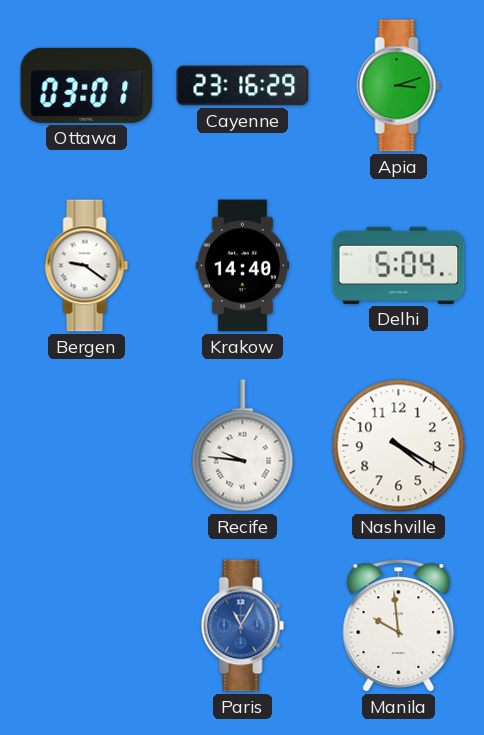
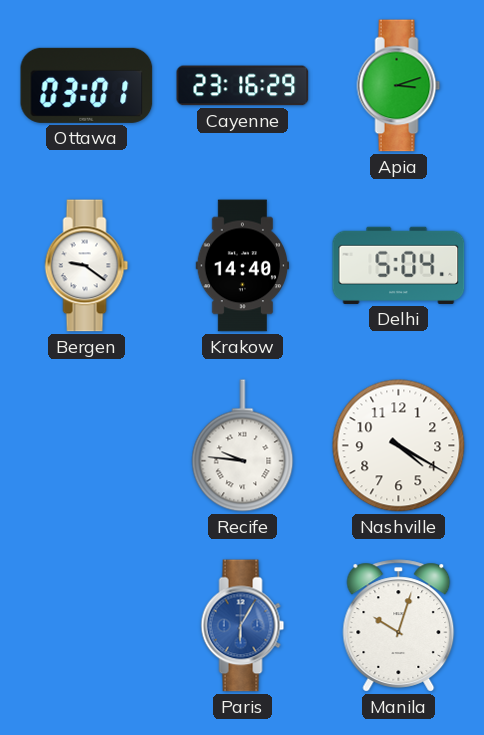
Paris: 11:05 -> 6:05
Manila: 9:59 -> 10:03
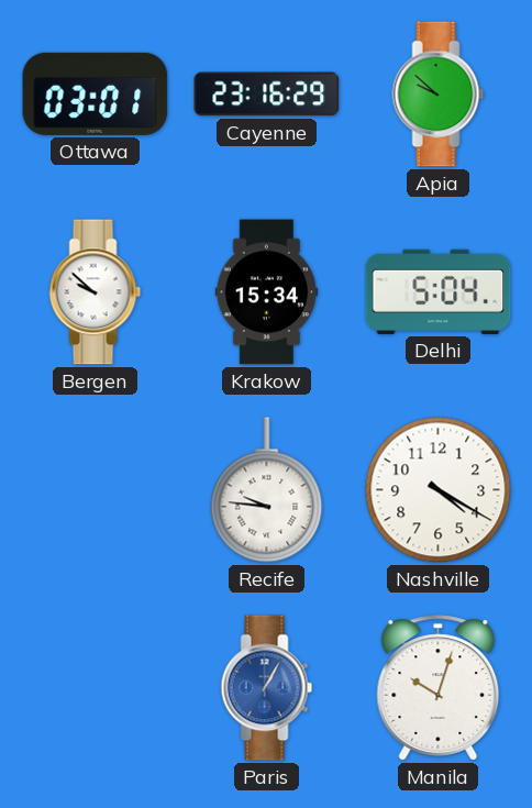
Apia: 3:12 -> 9:52
Bergen: 9:21 -> 9:52
Krakow: 14:40 -> 15:34
Paris: 6:05 -> 1:05
